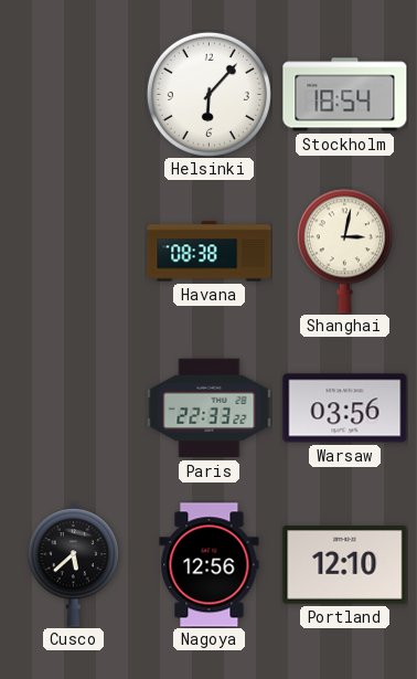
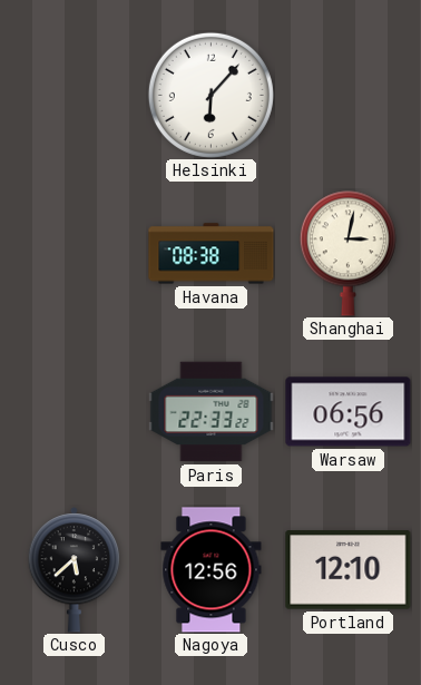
Stockholm: 18:54 -> none
Warsaw: 03:56 -> 06:56
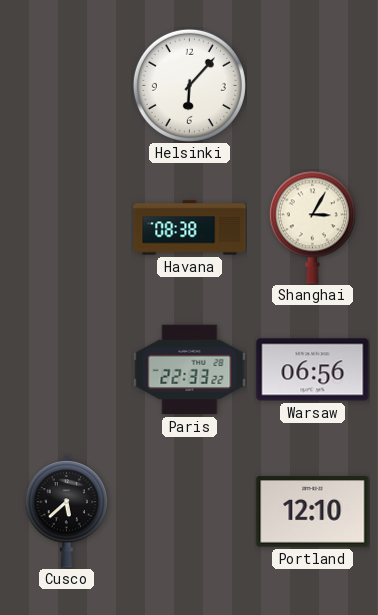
Shanghai: 3:02 -> 3:05
Nagoya: 12:56 -> none
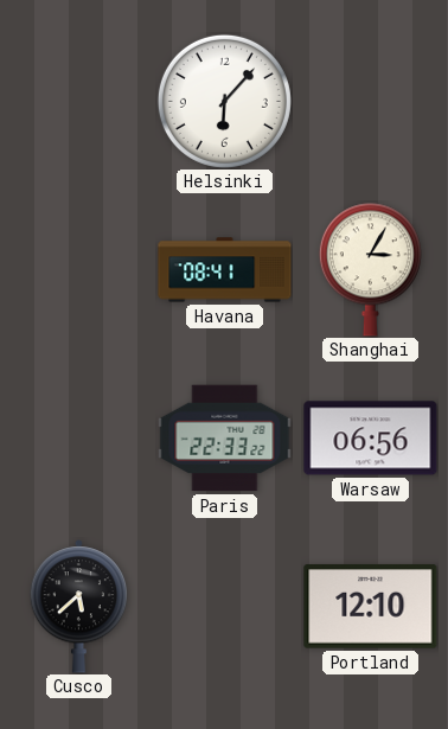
Havana: 08:38 -> 08:41
